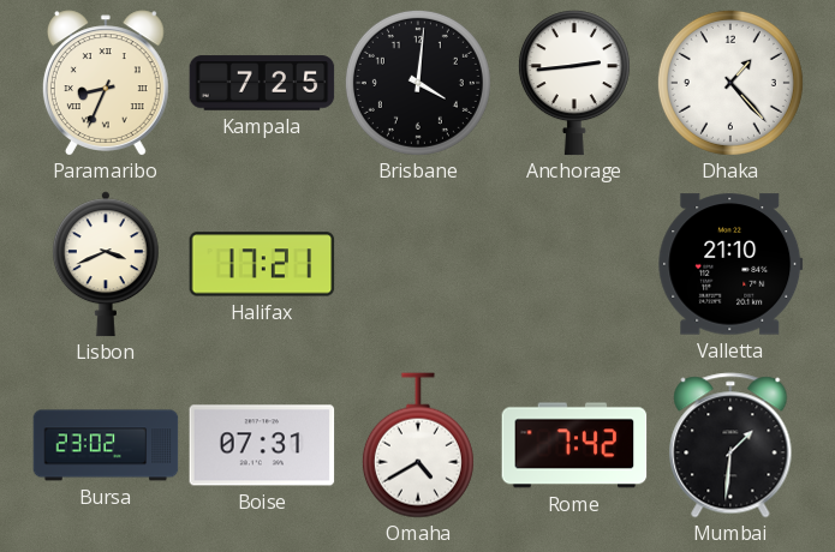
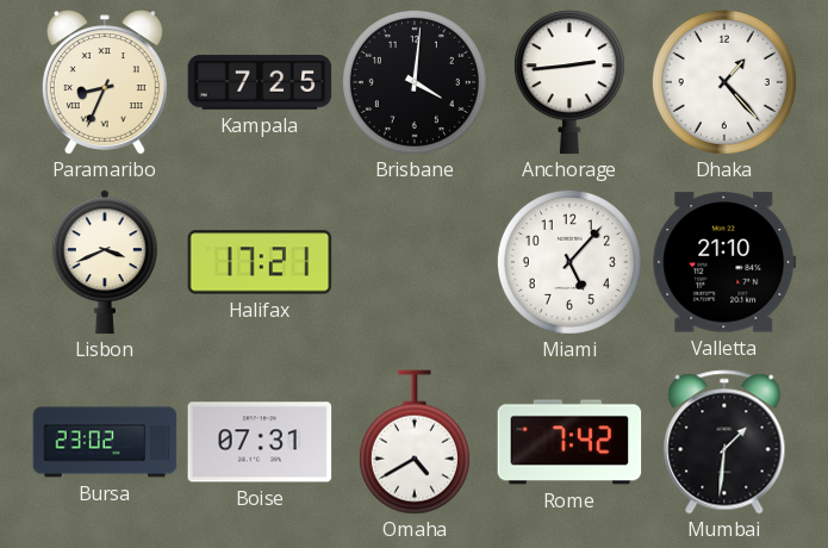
Miami: none -> 5:07
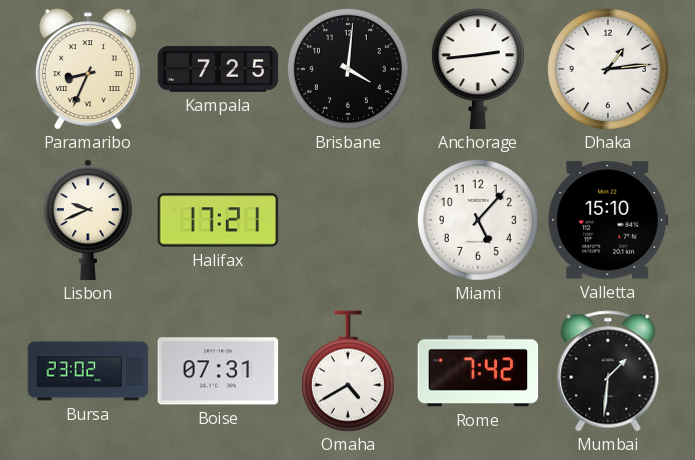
Dhaka: 1:23 -> 1:14
Lisbon: 3:41 -> 9:41
Valletta: 21:10 -> 15:10
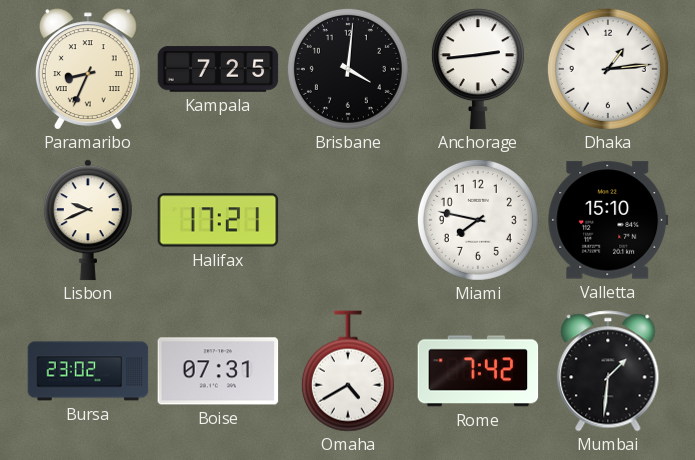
Miami: 5:07 -> 7:47
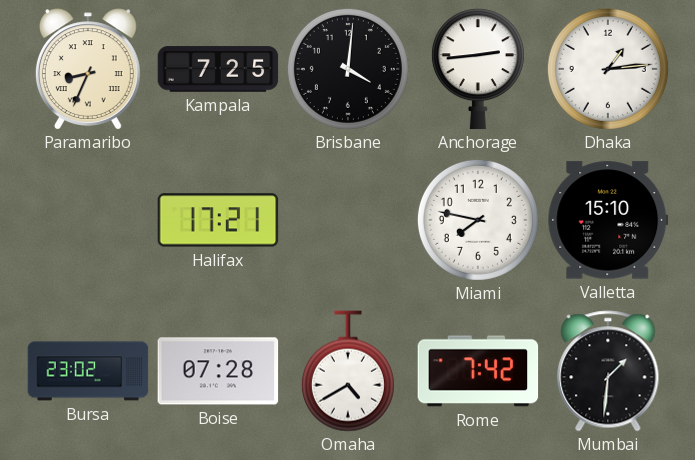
Lisbon: 9:41 -> none
Boise: 07:31 -> 07:28
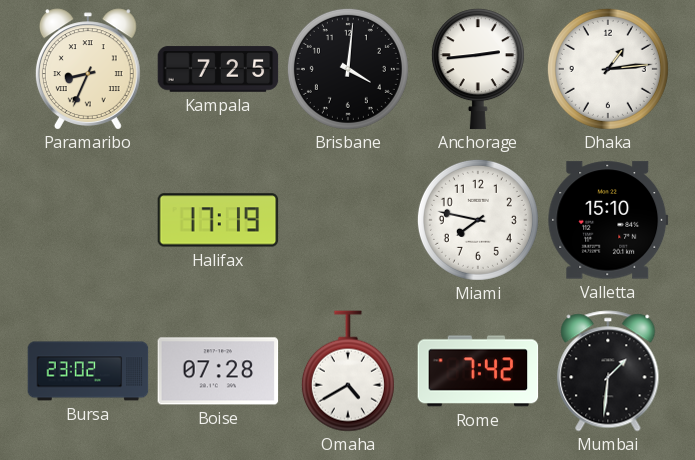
Halifax: 17:21 -> 17:19
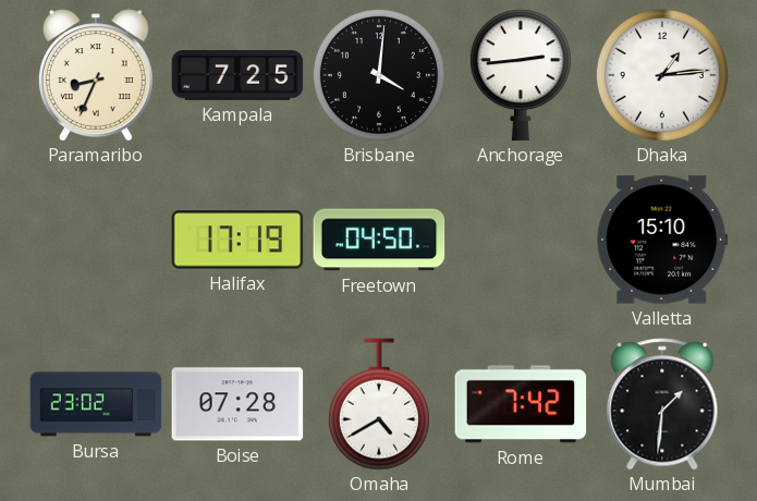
Freetown: none -> 04:50
Miami: 7:47 -> none
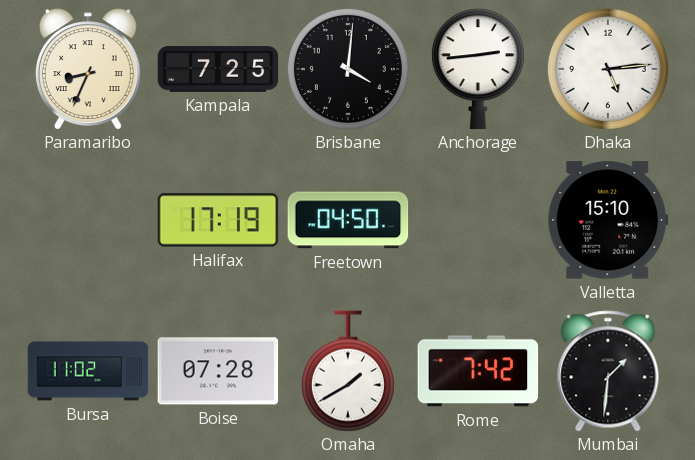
Dhaka: 1:14 -> 5:14
Bursa: 23:02 -> 11:02
Omaha: 4:40 -> 1:40
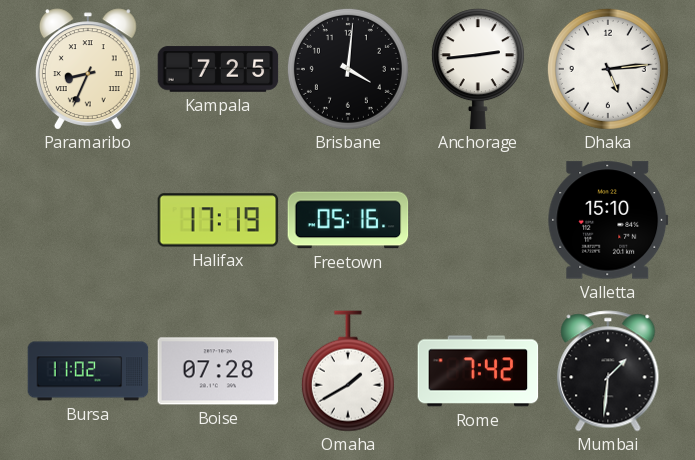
Freetown: 04:50 -> 05:16
